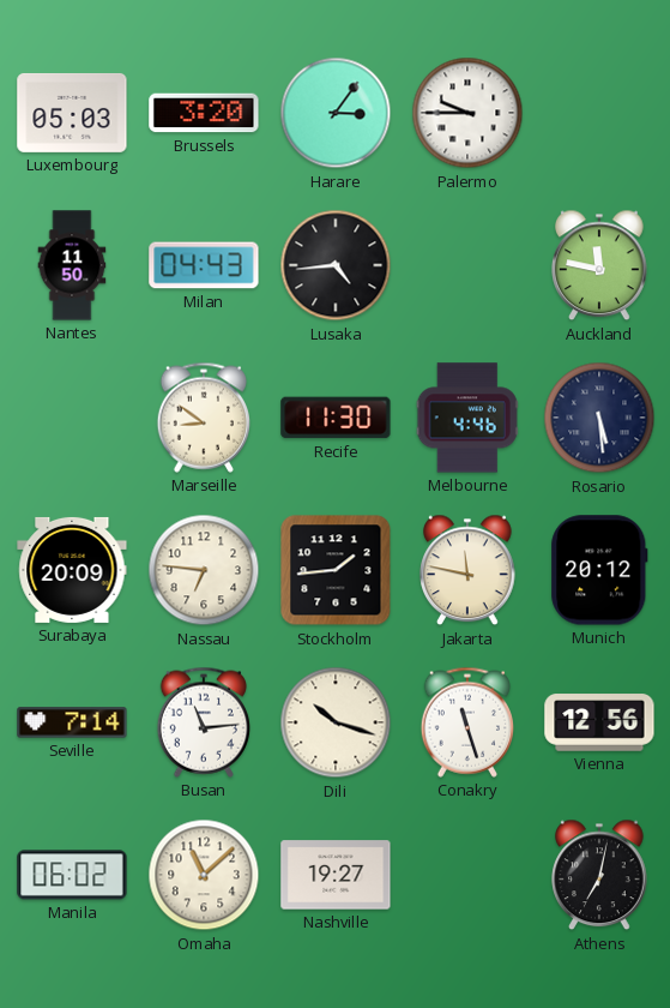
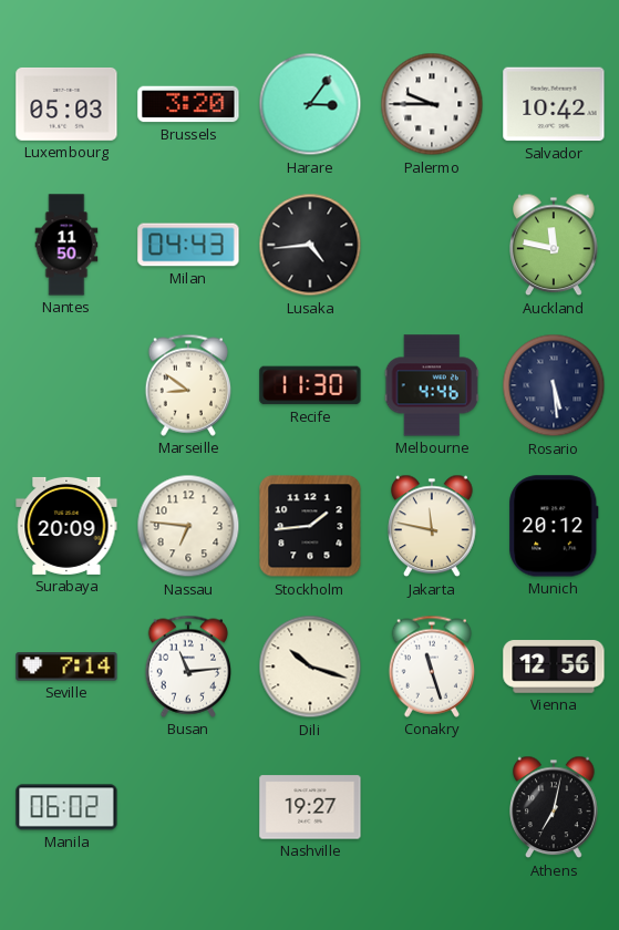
Salvador: none -> 10:42
Omaha: 11:08 -> none
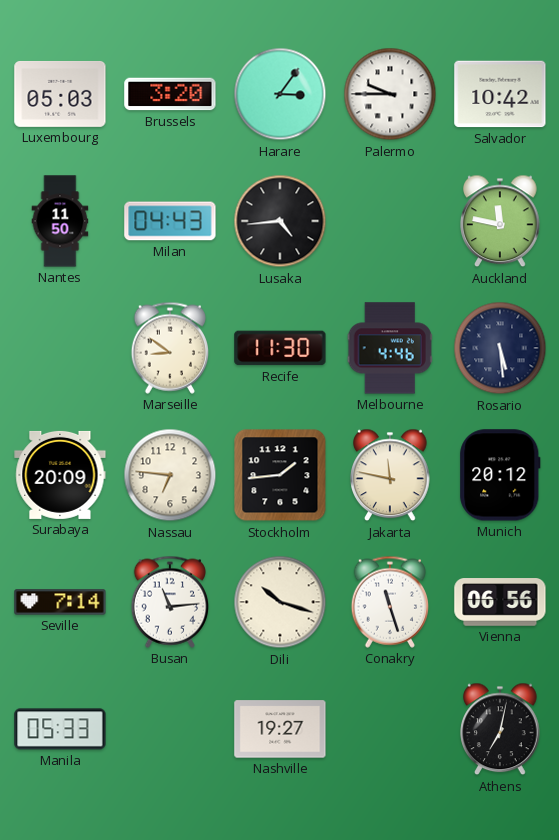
Vienna: 12:56 -> 06:56
Manila: 06:02 -> 05:33
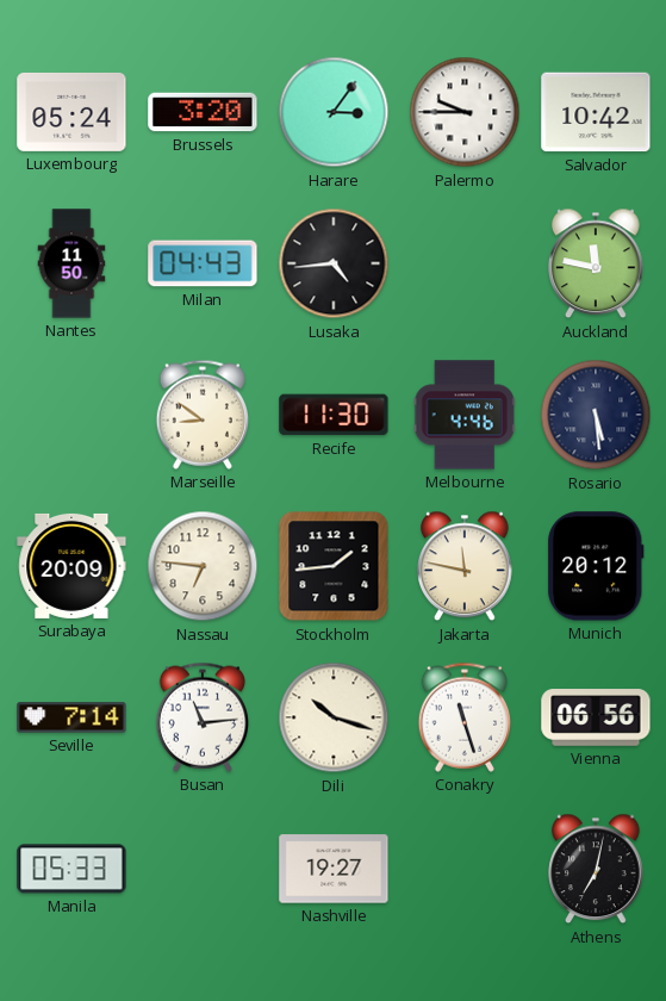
Luxembourg: 05:03 -> 05:24
